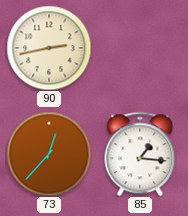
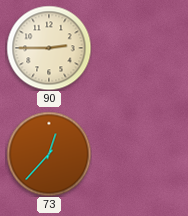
90: 2:43 -> 2:45
85: 1:16 -> none
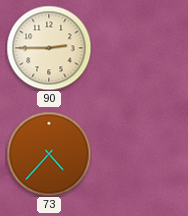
73: 12:37 -> 4:37
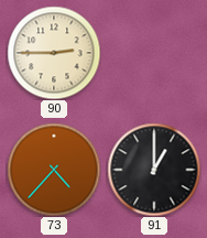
91: none -> 1:00
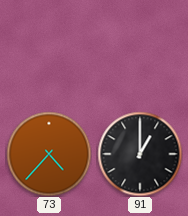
90: 2:45 -> none
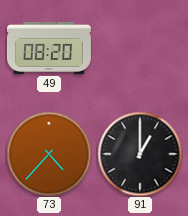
49: none -> 08:20
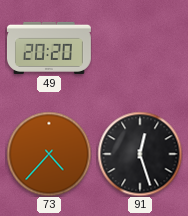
49: 08:20 -> 20:20
91: 1:00 -> 12:27
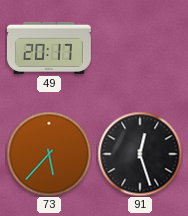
49: 20:20 -> 20:17
73: 4:37 -> 5:37
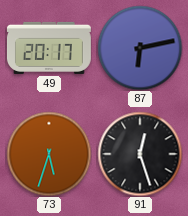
87: none -> 6:13
73: 5:37 -> 5:33
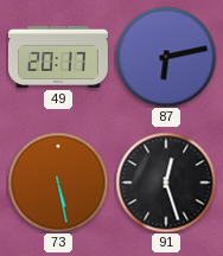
73: 5:33 -> 5:28
